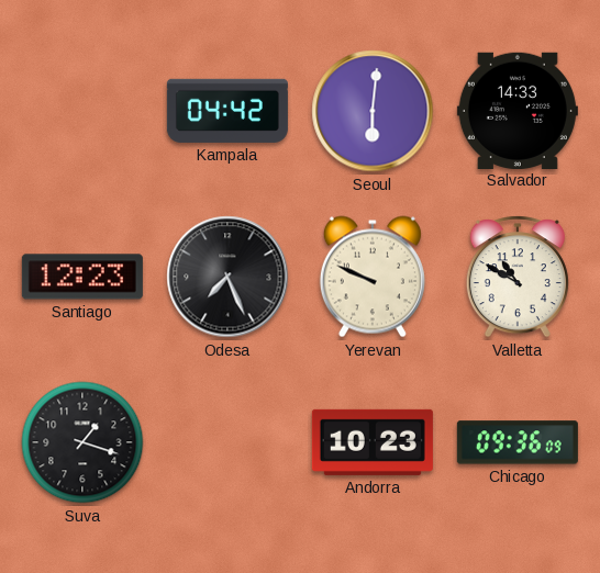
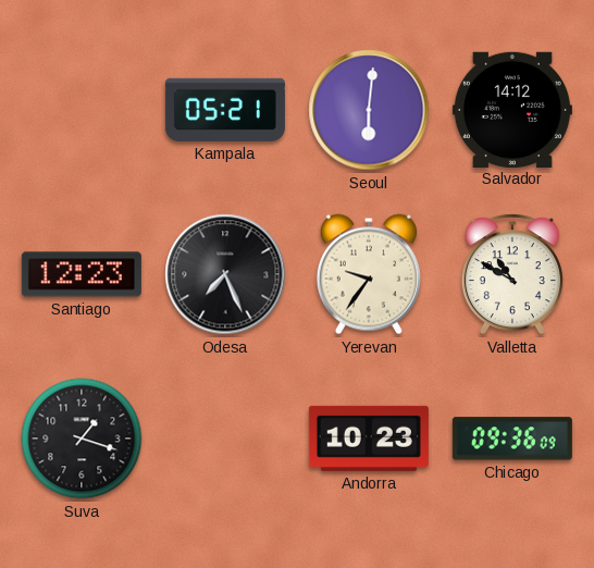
Kampala: 04:42 -> 05:21
Salvador: 14:33 -> 14:12
Yerevan: 9:49 -> 9:36
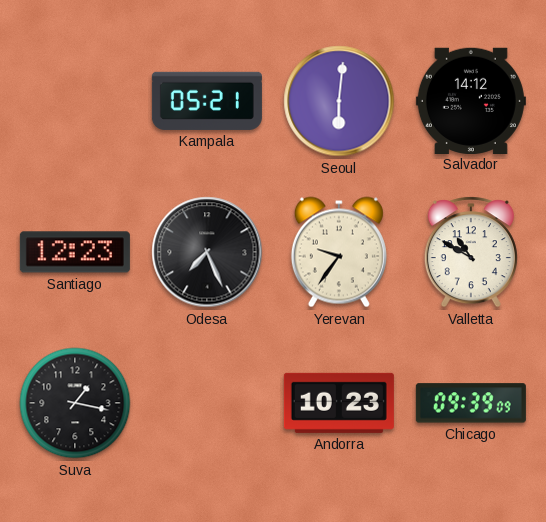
Suva: 1:18 -> 1:17
Chicago: 09:36 -> 09:39
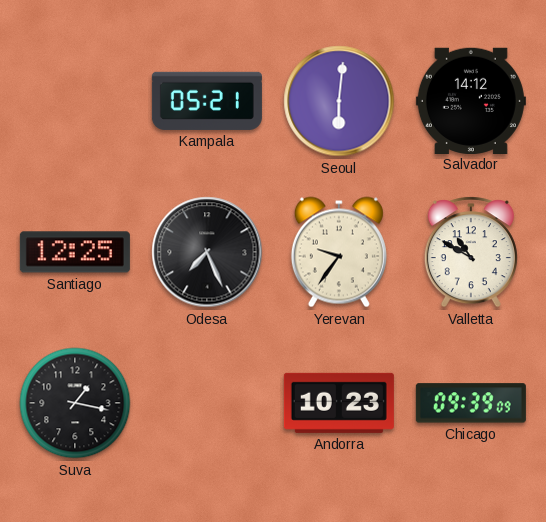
Santiago: 12:23 -> 12:25
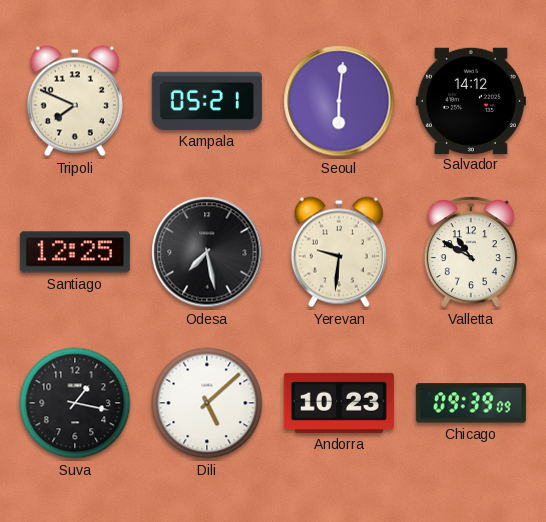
Tripoli: none -> 7:49
Odesa: 7:26 -> 7:28
Yerevan: 9:36 -> 9:31
Dili: none -> 5:08
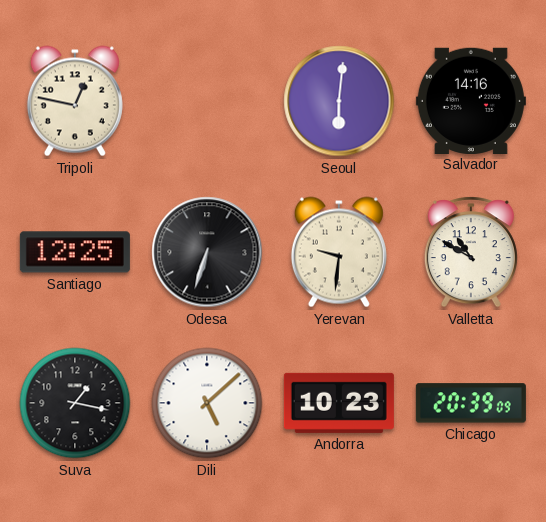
Tripoli: 7:49 -> 12:47
Kampala: 05:21 -> none
Salvador: 14:12 -> 14:16
Odesa: 7:28 -> 6:33
Chicago: 09:39 -> 20:39
